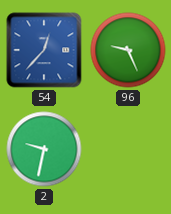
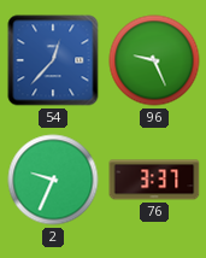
2: 9:32 -> 9:34
76: none -> 3:37
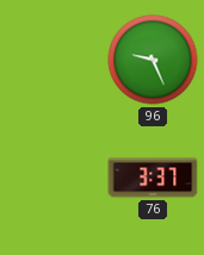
54: 12:37 -> none
2: 9:34 -> none
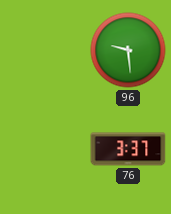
96: 9:26 -> 9:29
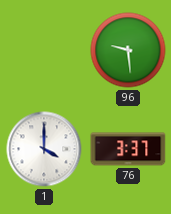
1: none -> 4:00
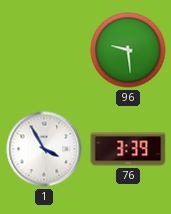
1: 4:00 -> 3:55
76: 3:37 -> 3:39
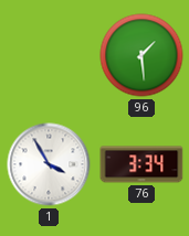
96: 9:29 -> 1:29
76: 3:39 -> 3:34
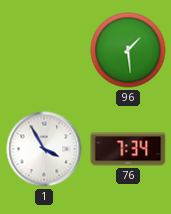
76: 3:34 -> 7:34
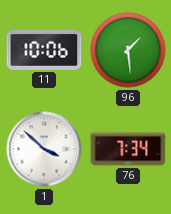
11: none -> 10:06
1: 3:55 -> 3:52
